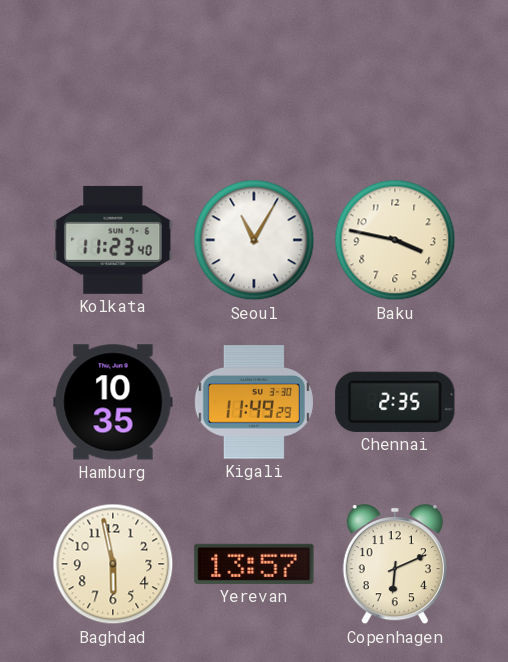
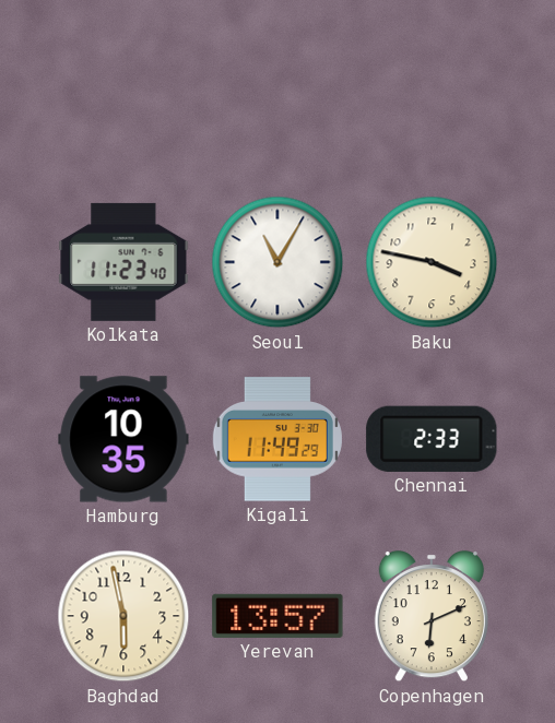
Chennai: 2:35 -> 2:33
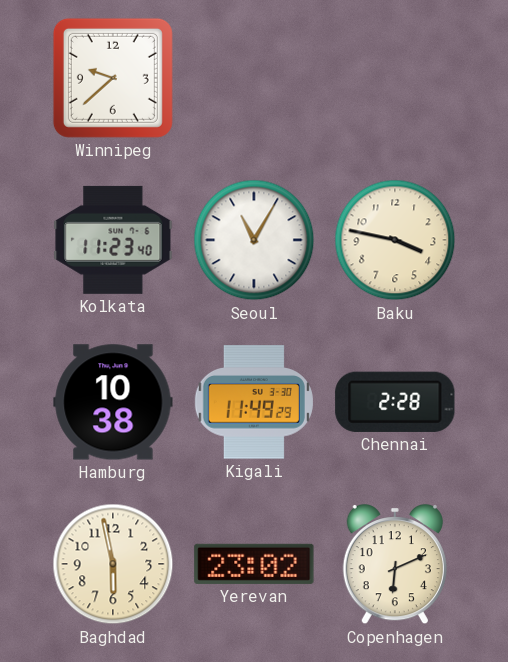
Winnipeg: none -> 9:38
Hamburg: 10:35 -> 10:38
Chennai: 2:33 -> 2:28
Yerevan: 13:57 -> 23:02
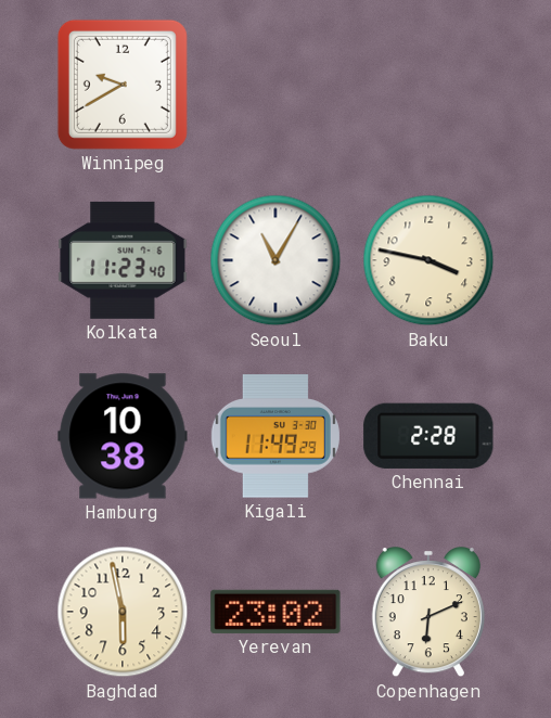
Winnipeg: 9:38 -> 9:40
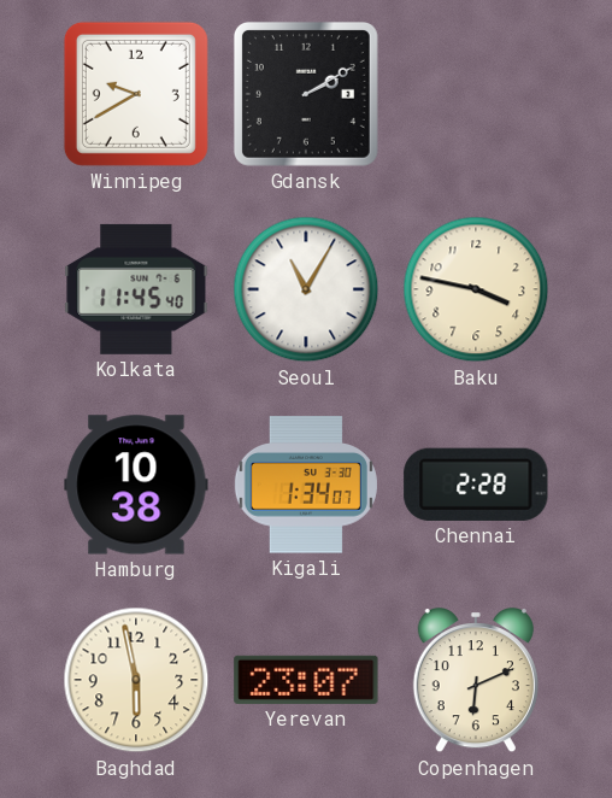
Gdansk: none -> 2:10
Kolkata: 11:23 -> 11:45
Kigali: 11:49 -> 1:34
Yerevan: 23:02 -> 23:07
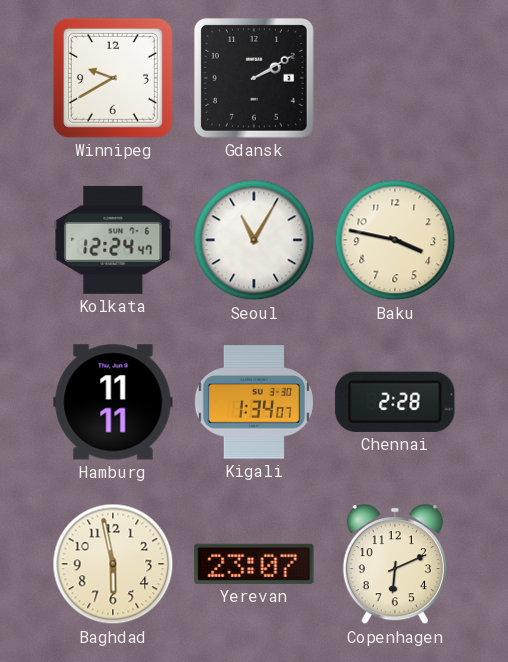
Kolkata: 11:45 -> 12:24
Hamburg: 10:38 -> 11:11
